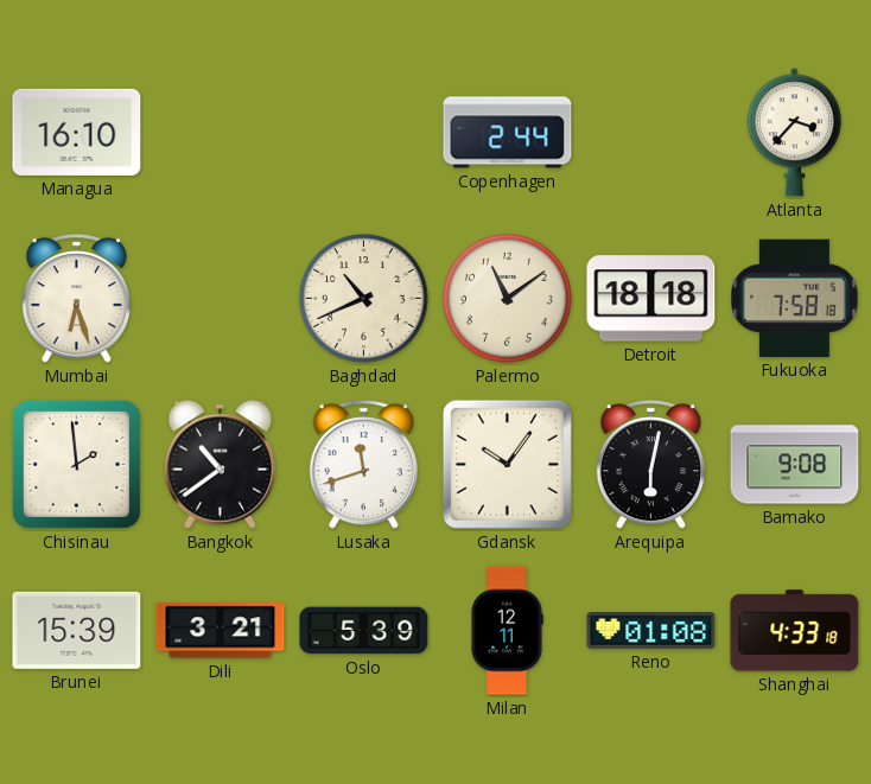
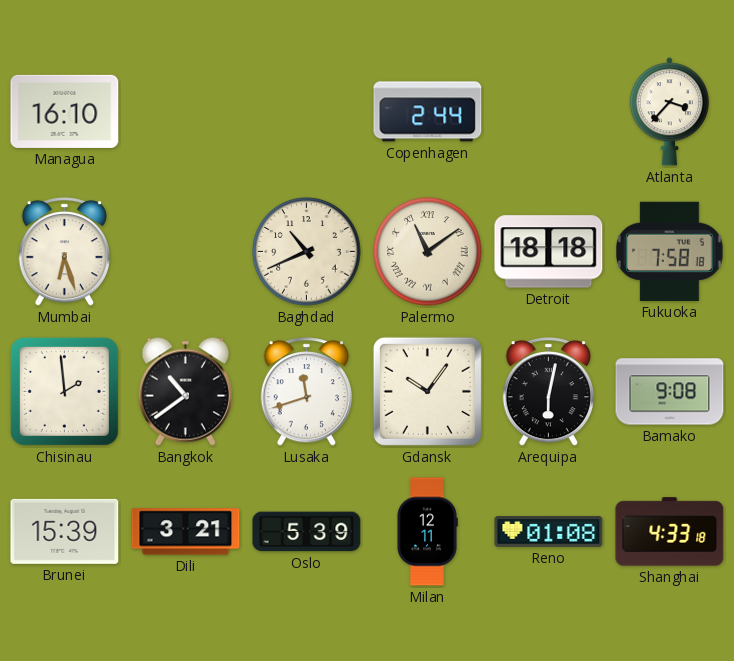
Palermo numerals: Arabic -> Roman
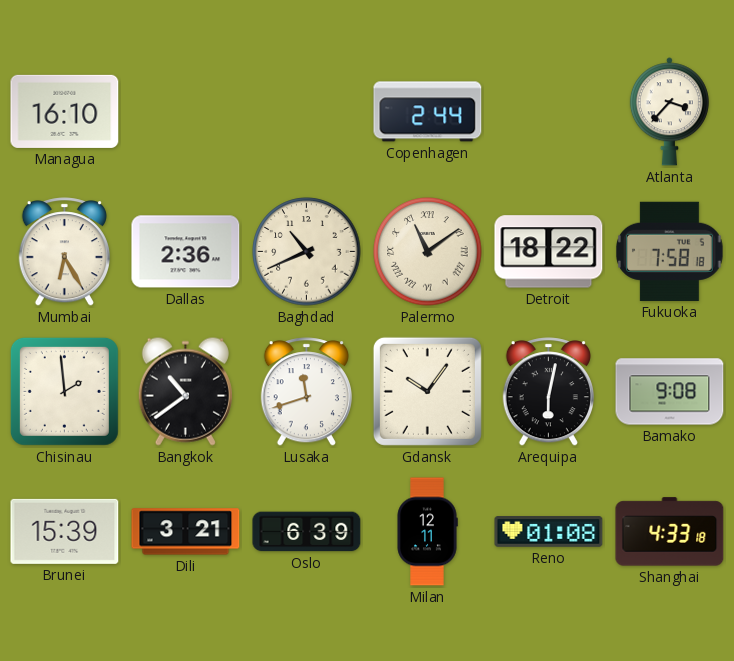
Mumbai: 6:27 -> 6:25
Dallas: none -> 2:36
Detroit: 18:18 -> 18:22
Oslo: 5:39 -> 6:39
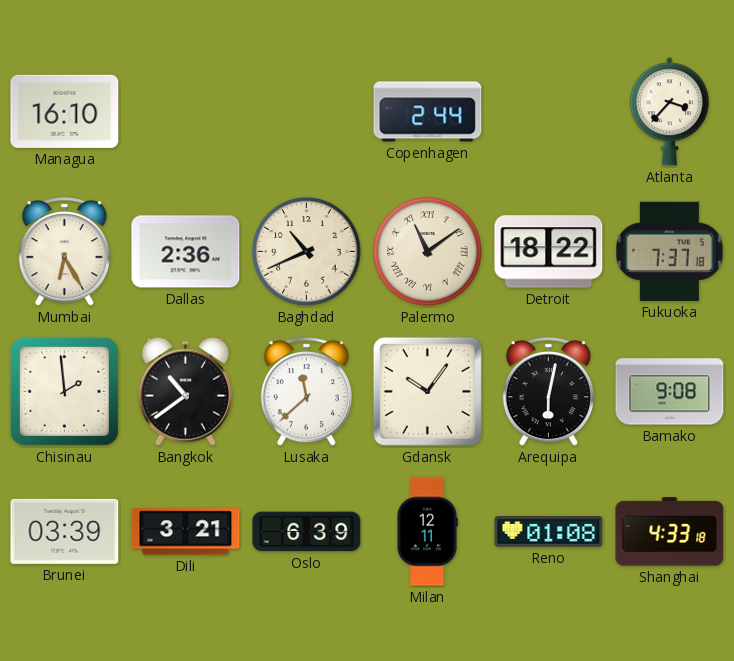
Fukuoka: 7:58 -> 7:37
Lusaka: 11:42 -> 11:38
Brunei: 15:39 -> 03:39
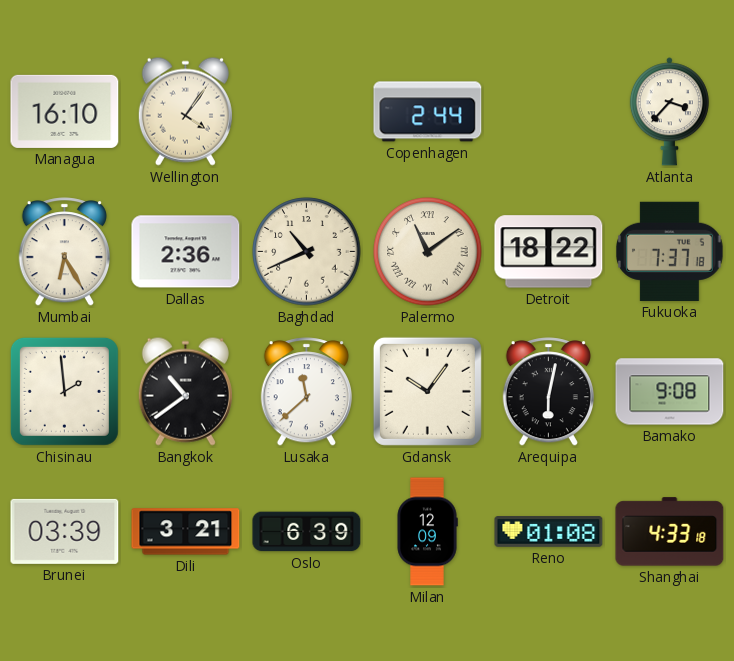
Wellington: none -> 4:06
Milan: 12:11 -> 12:09
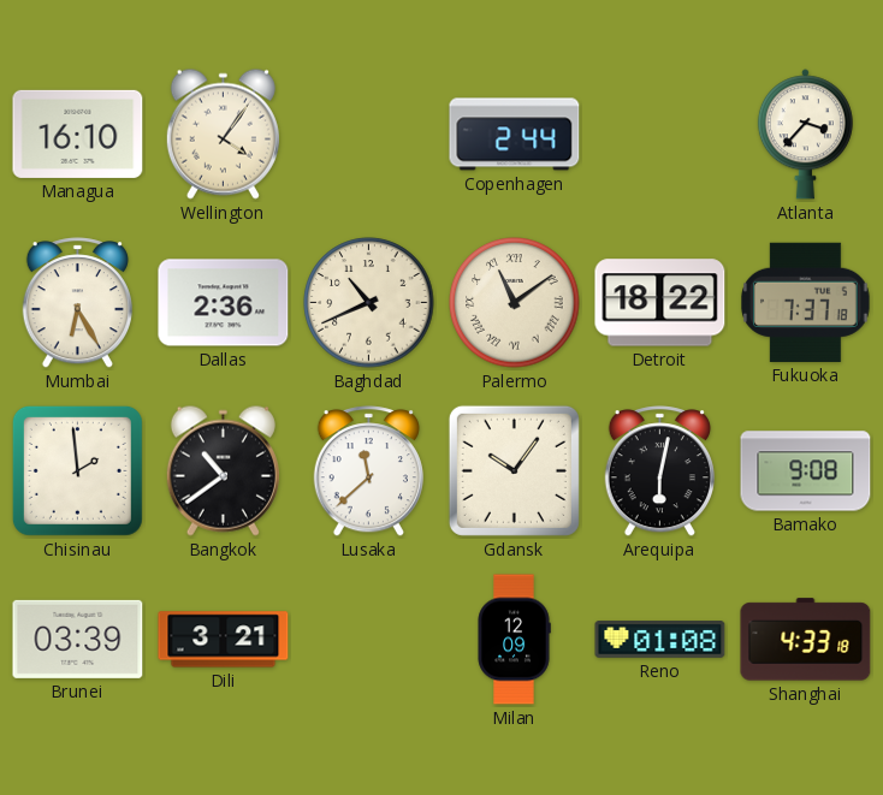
Oslo: 6:39 -> none
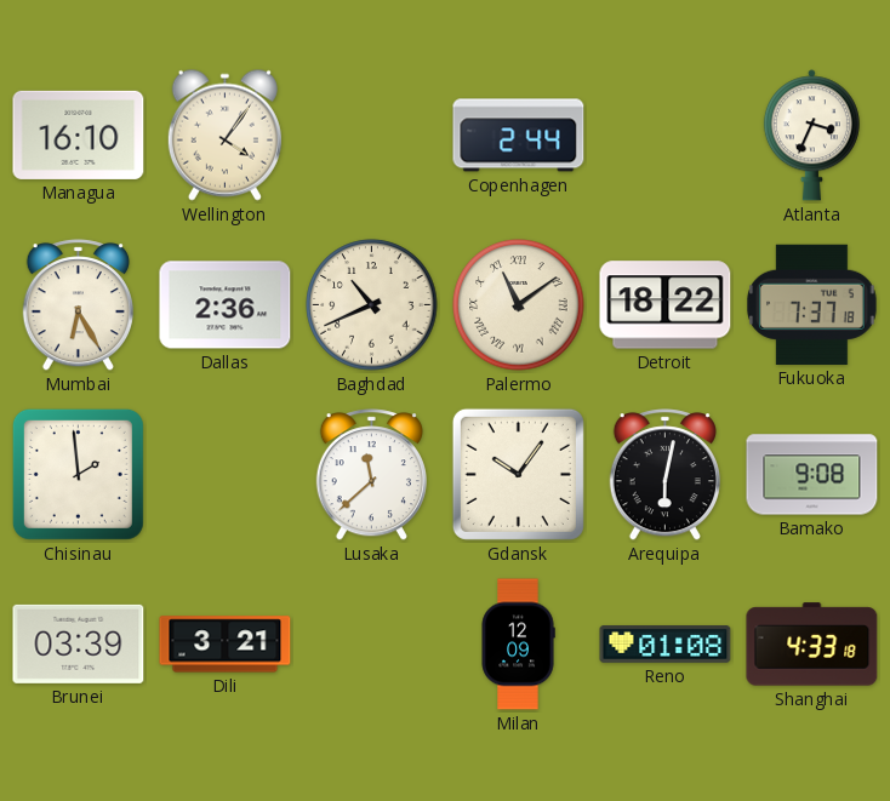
Atlanta: 3:37 -> 3:34
Bangkok: 10:39 -> none
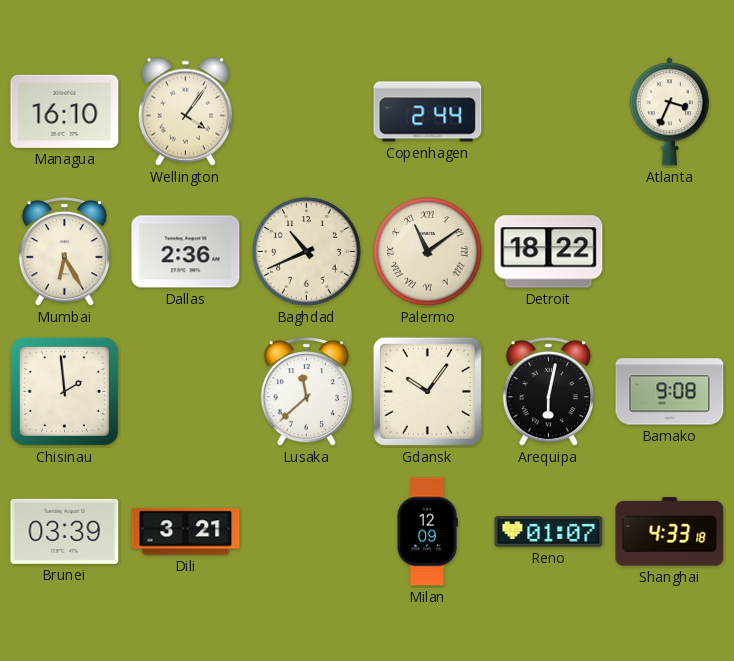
Fukuoka: 7:37 -> none
Reno: 01:08 -> 01:07
